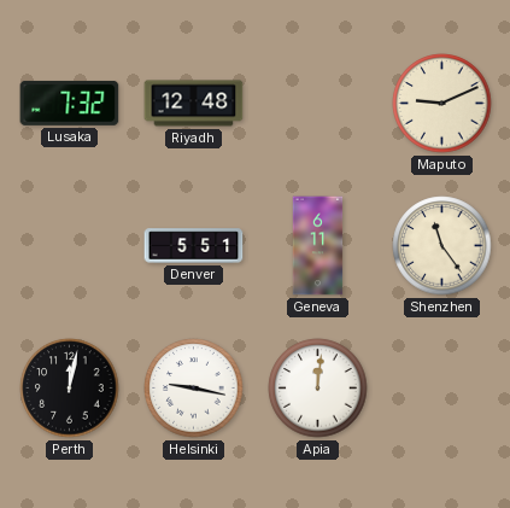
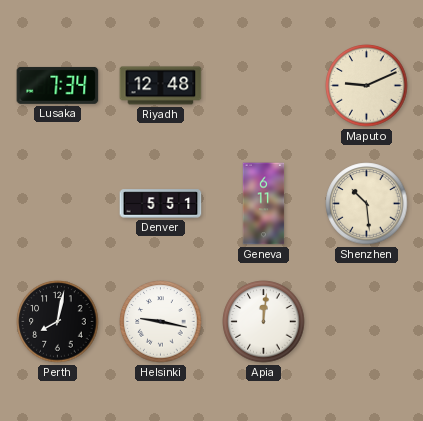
Lusaka: 7:32 -> 7:34
Shenzhen: 11:24 -> 10:29
Perth: 12:02 -> 8:02
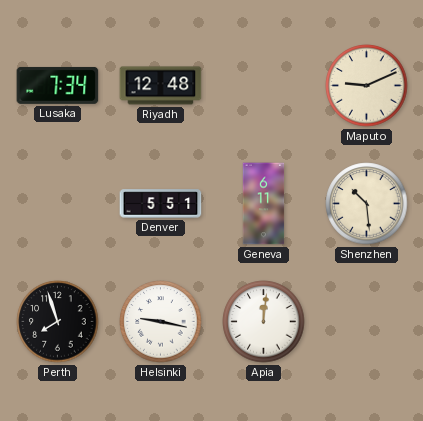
Perth: 8:02 -> 7:57
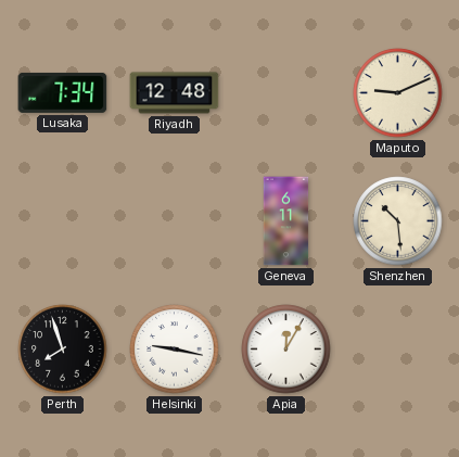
Denver: 5:51 -> none
Apia: 12:01 -> 12:05
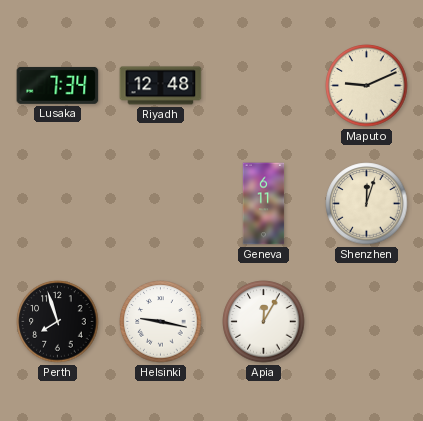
Shenzhen: 10:29 -> 12:03
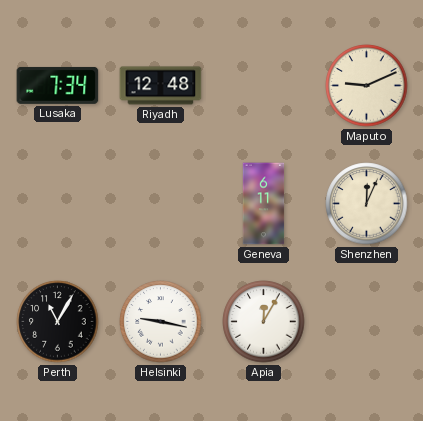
Shenzhen: 12:03 -> 12:04
Perth: 7:57 -> 11:05
